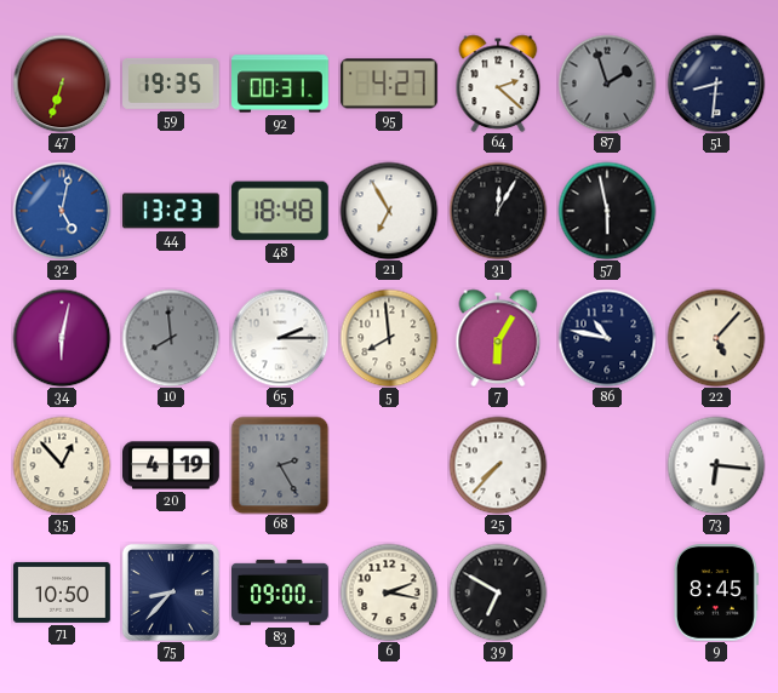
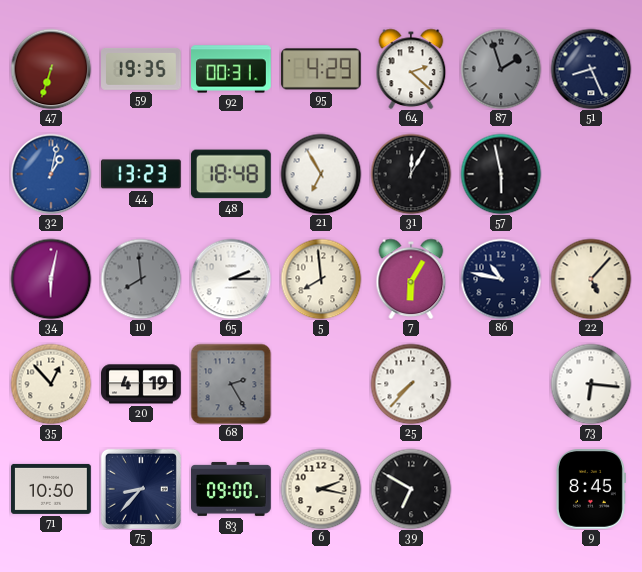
95: 4:27 -> 4:29
51: 8:31 -> 8:26
32: 5:02 -> 1:02
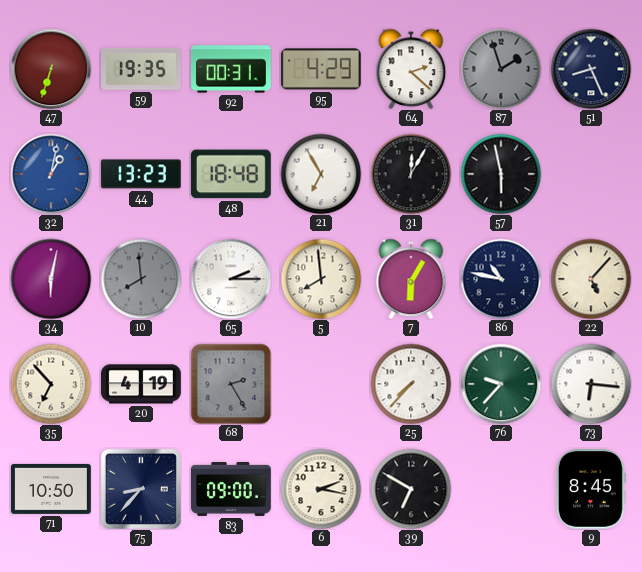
35: 12:53 -> 6:53
76: none -> 9:37
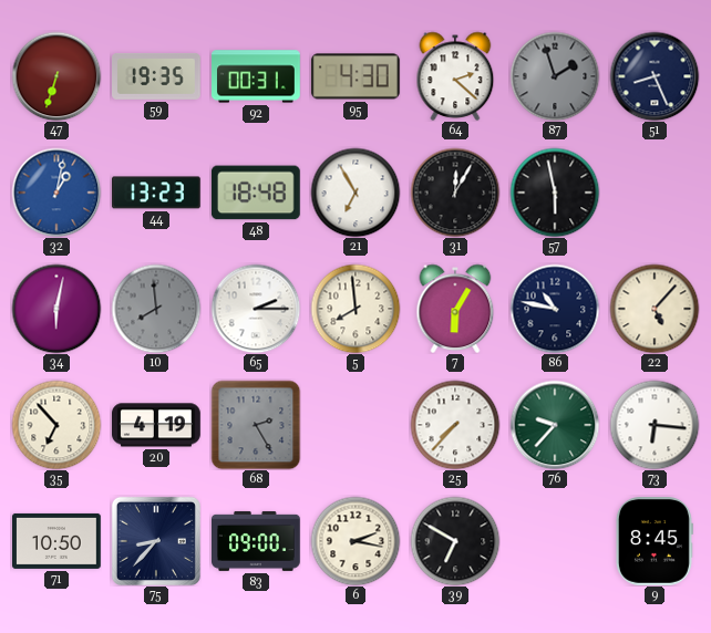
95: 4:29 -> 4:30
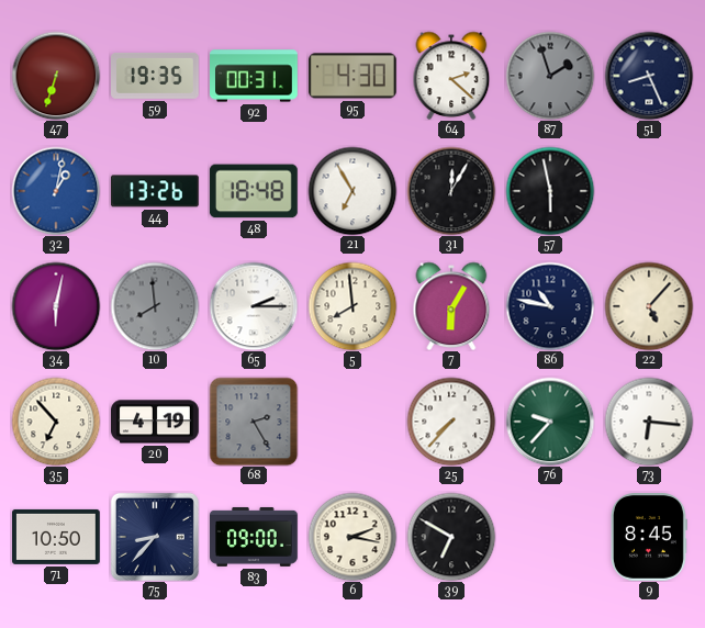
44: 13:23 -> 13:26
